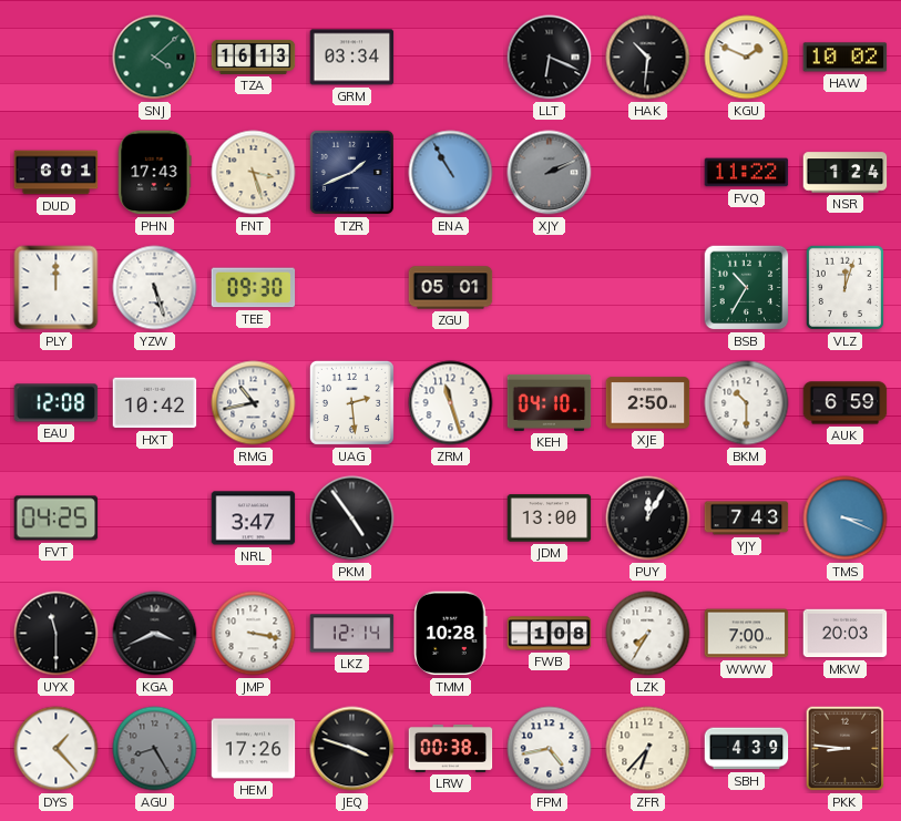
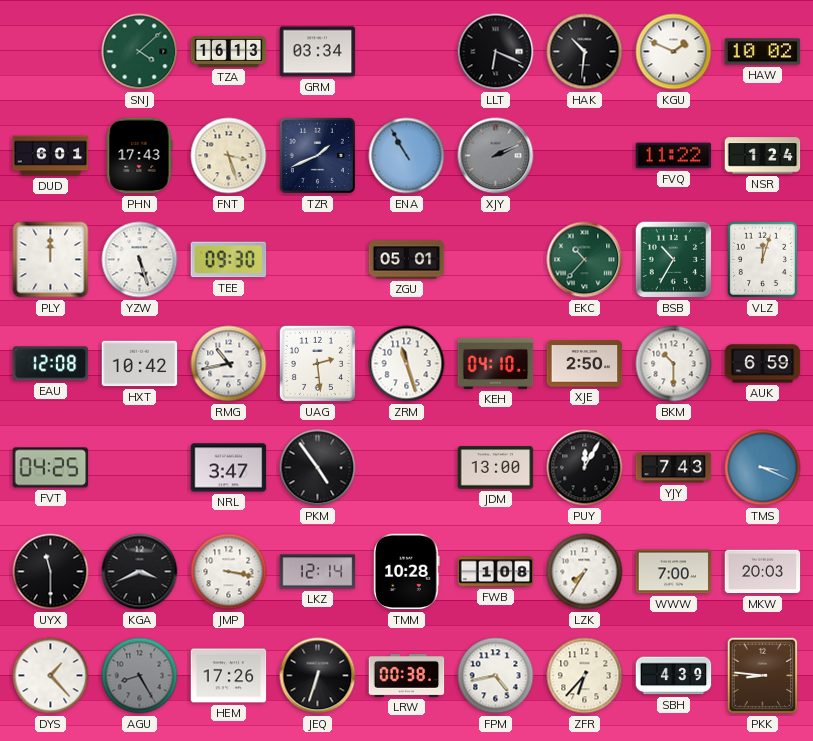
EKC: none -> 10:37
JEQ: 3:48 -> 6:33
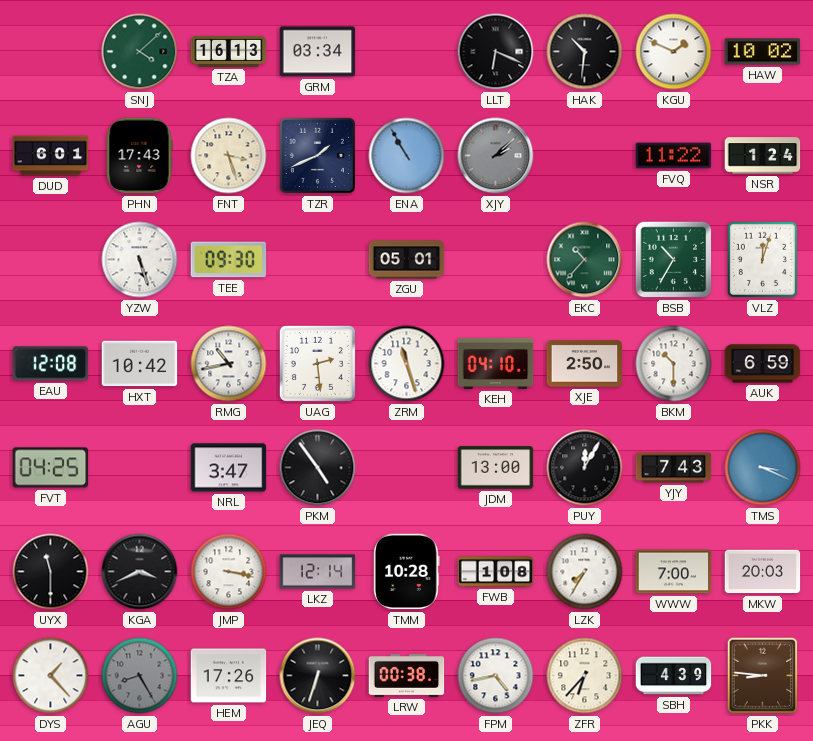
XJY: 2:11 -> 2:08
PLY: 12:00 -> none
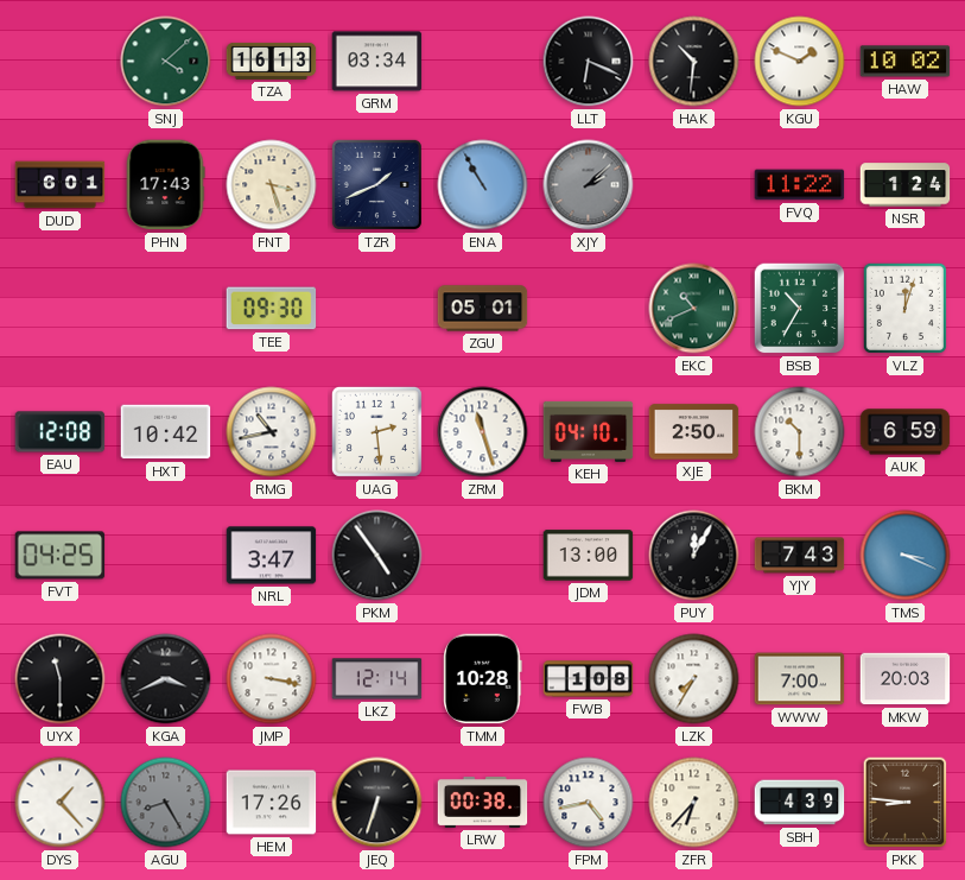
YZW: 5:27 -> none
EKC: 10:37 -> 10:41
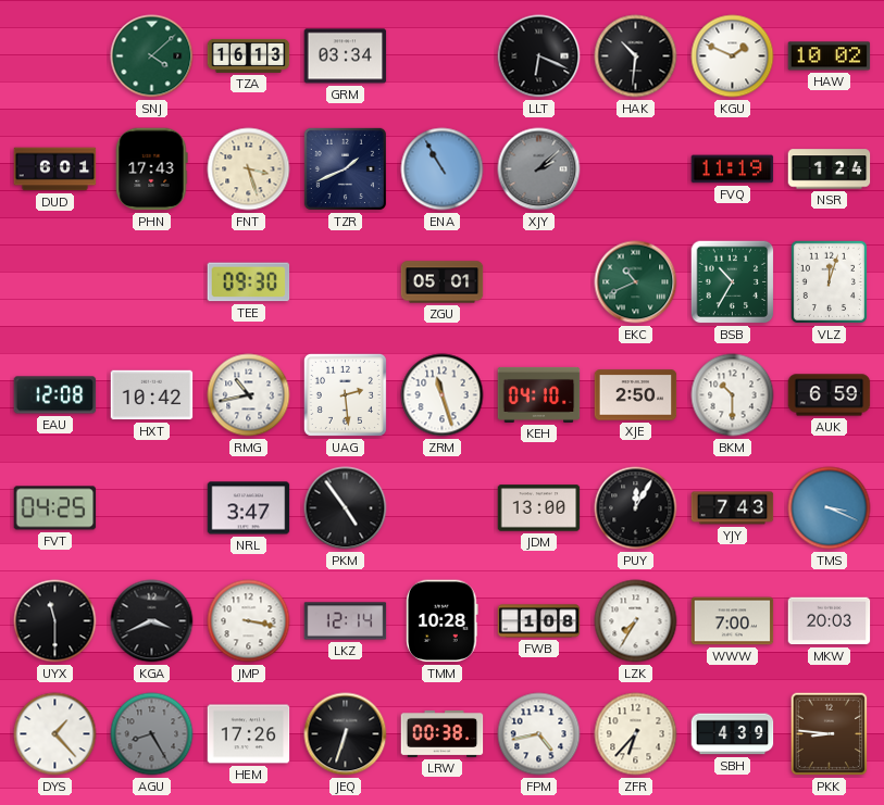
FVQ: 11:22 -> 11:19
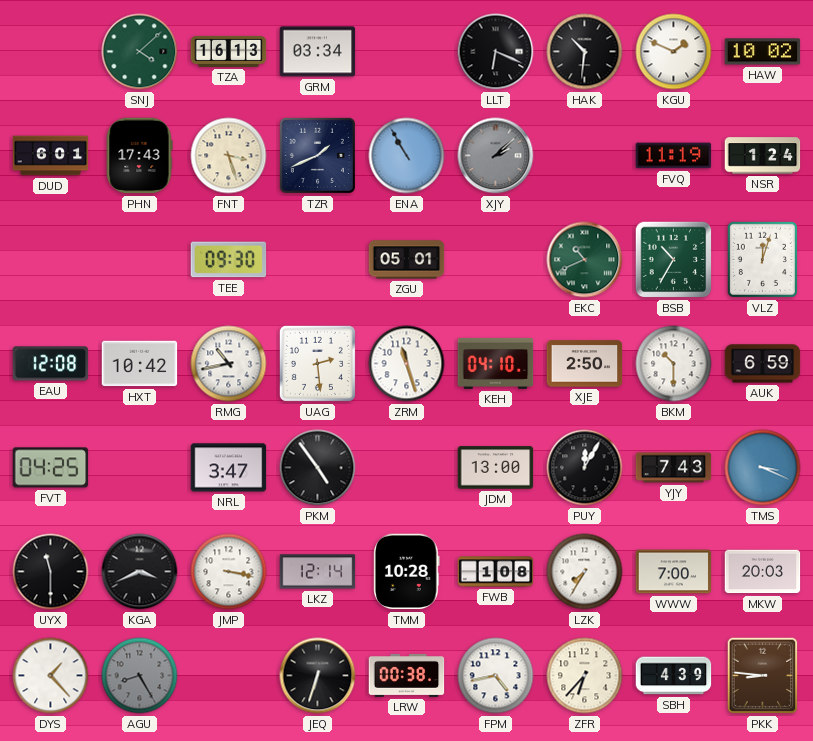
HEM: 17:26 -> none
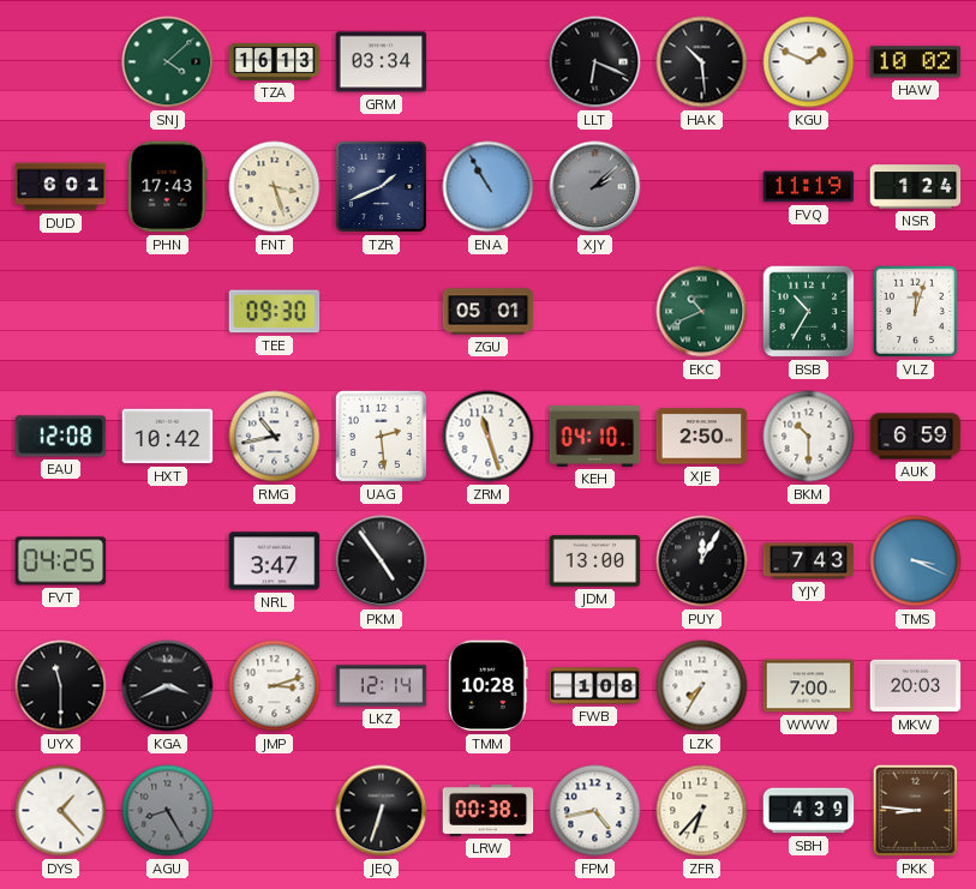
HAK: 10:31 -> 10:29
JMP: 3:17 -> 3:12
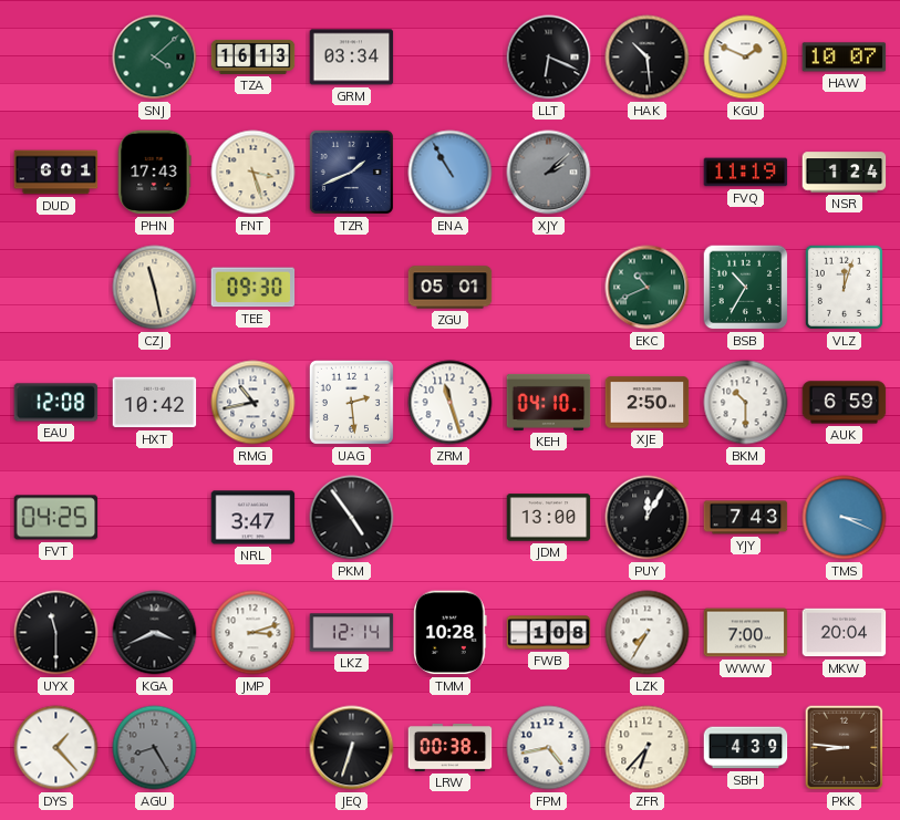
HAW: 10:02 -> 10:07
CZJ: none -> 11:28
MKW: 20:03 -> 20:04
